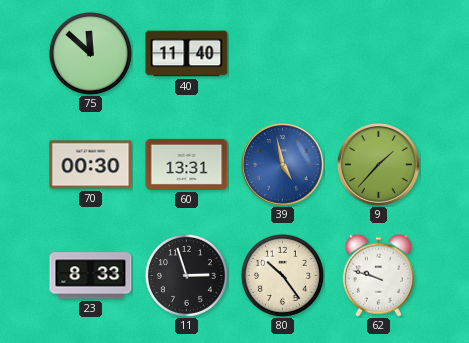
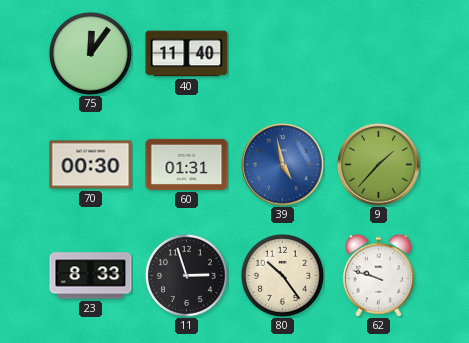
75: 11:52 -> 12:06
60: 13:31 -> 01:31
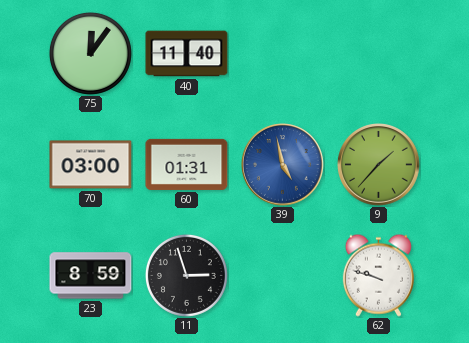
70: 00:30 -> 03:00
23: 8:33 -> 8:59
80: 10:24 -> none
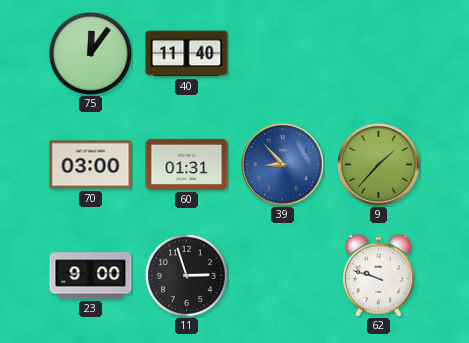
39: 4:58 -> 8:53
23: 8:59 -> 9:00
